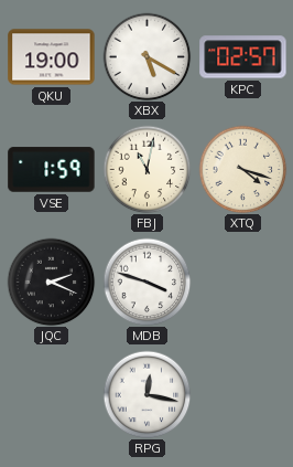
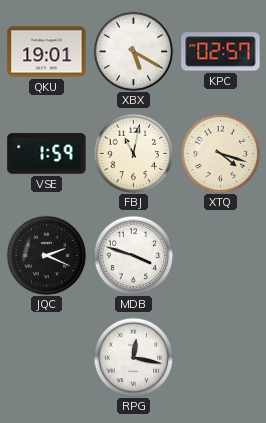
QKU: 19:00 -> 19:01
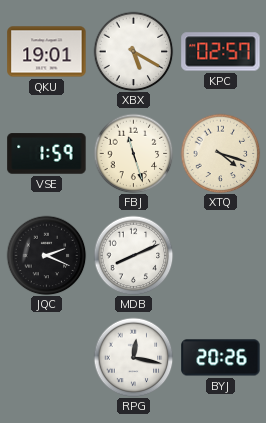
FBJ: 11:02 -> 11:27
MDB: 3:48 -> 8:11
BYJ: none -> 20:26
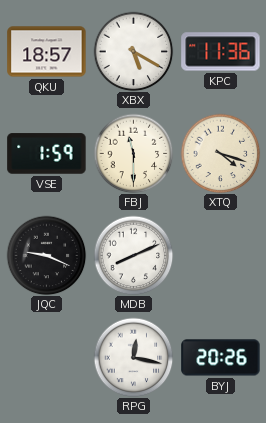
QKU: 19:01 -> 18:57
KPC: 02:57 -> 11:36
FBJ: 11:27 -> 11:30
JQC: 2:19 -> 9:19
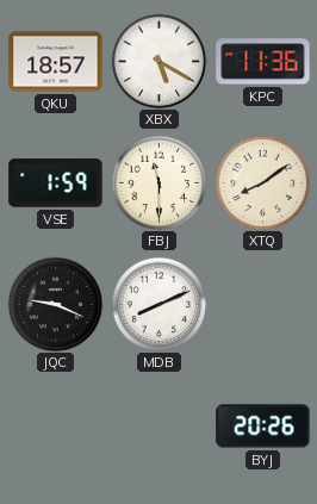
XTQ: 4:18 -> 8:09
RPG: 12:17 -> none
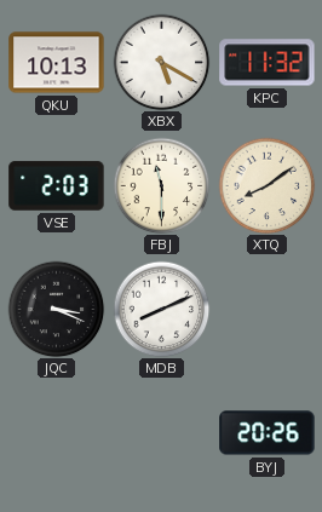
QKU: 18:57 -> 10:13
KPC: 11:36 -> 11:32
VSE: 1:59 -> 2:03
JQC: 9:19 -> 3:19
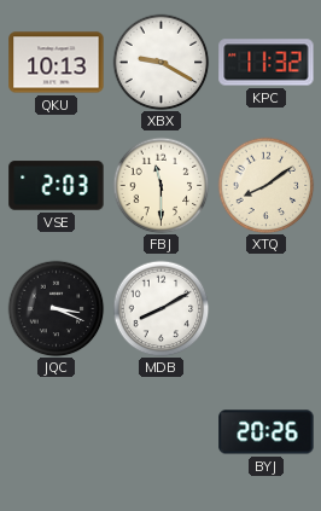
XBX: 5:20 -> 9:20
MDB: 8:11 -> 8:10
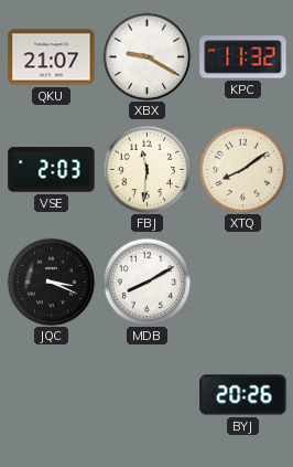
QKU: 10:13 -> 21:07
FBJ: 11:30 -> 11:31
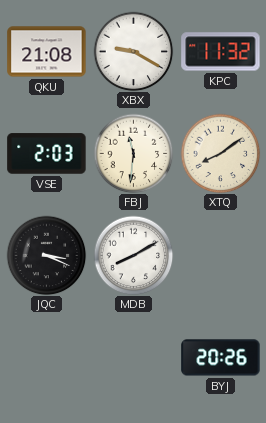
QKU: 21:07 -> 21:08
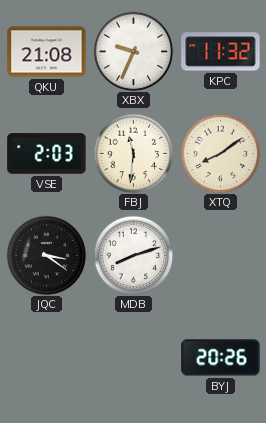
XBX: 9:20 -> 9:34
JQC: 3:19 -> 3:21
MDB: 8:10 -> 8:12
